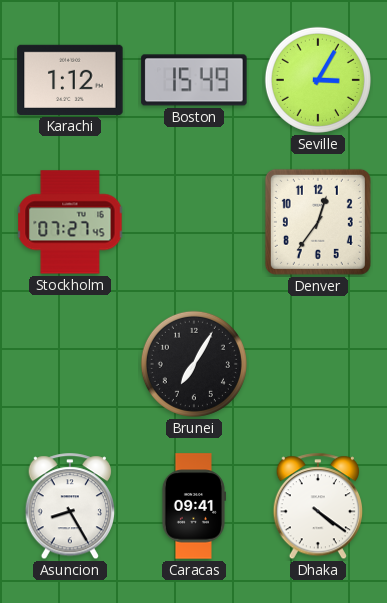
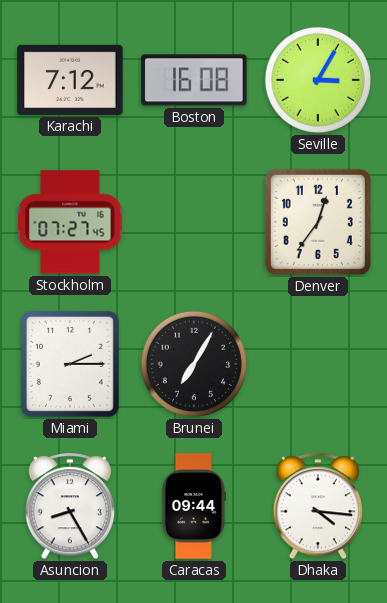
Karachi: 1:12 -> 7:12
Boston: 15:49 -> 16:08
Miami: none -> 2:15
Caracas: 09:41 -> 09:44
Dhaka: 4:21 -> 4:16
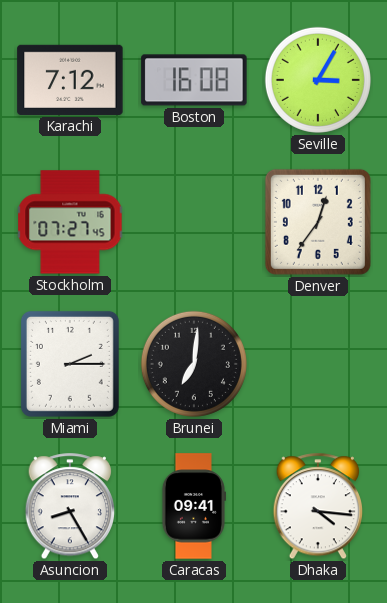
Brunei: 7:05 -> 7:01
Caracas: 09:44 -> 09:41
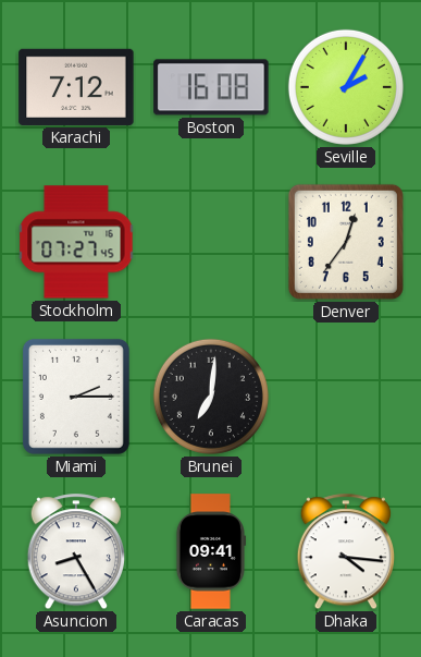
Seville: 3:05 -> 2:05
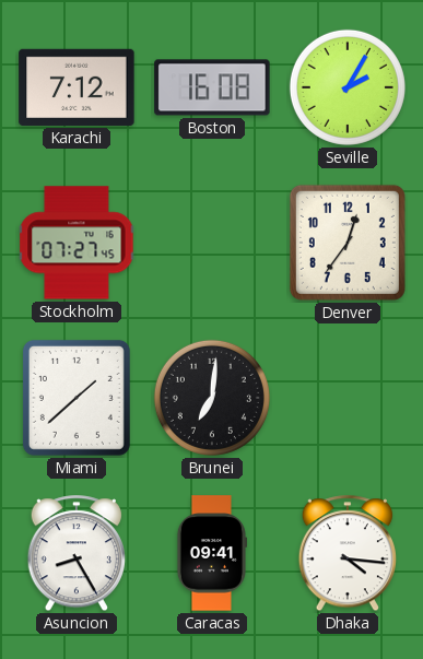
Miami: 2:15 -> 1:38
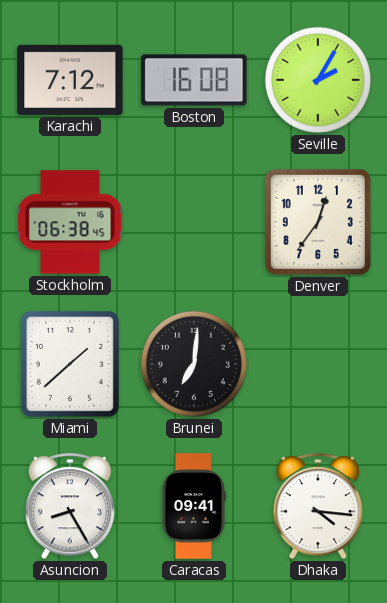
Stockholm: 07:27 -> 06:38
